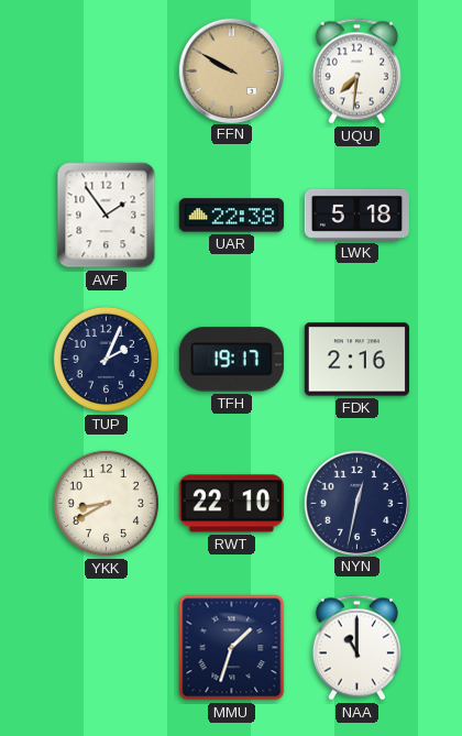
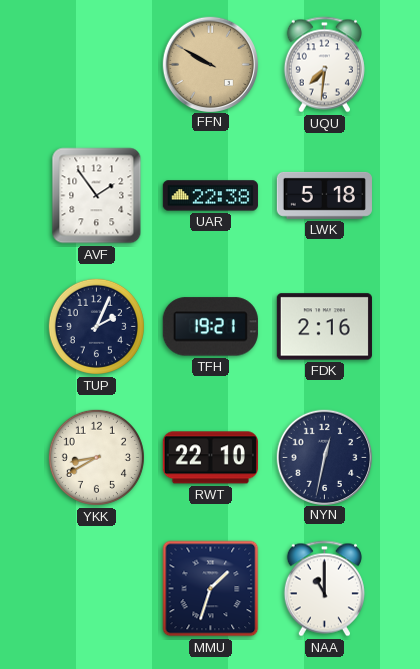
TFH: 19:17 -> 19:21
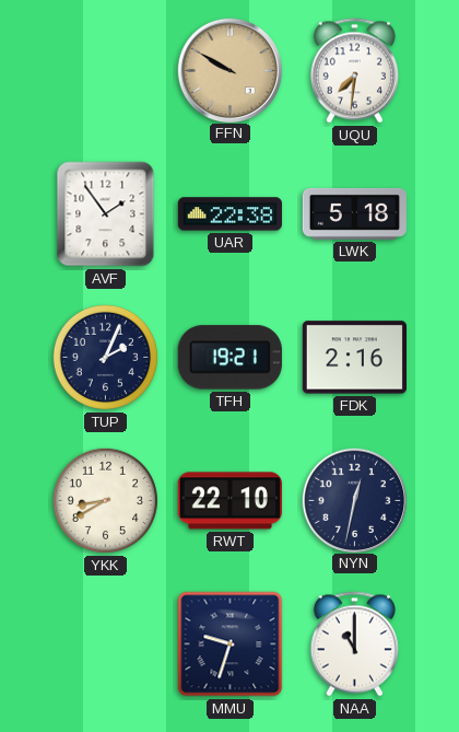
MMU: 1:33 -> 9:33
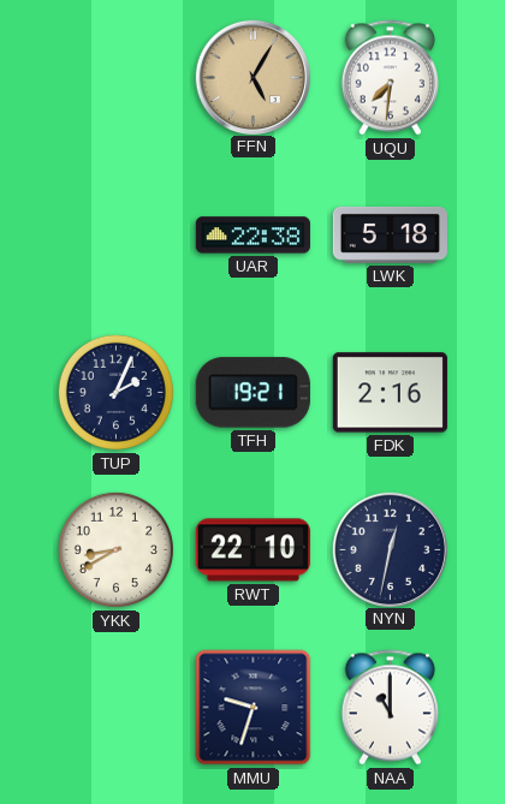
FFN: 9:50 -> 5:05
AVF: 1:54 -> none
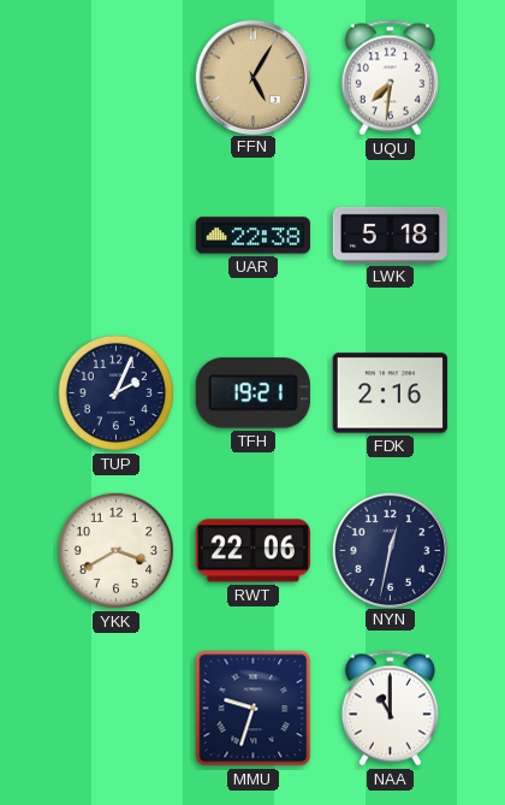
YKK: 8:40 -> 3:40
RWT: 22:10 -> 22:06
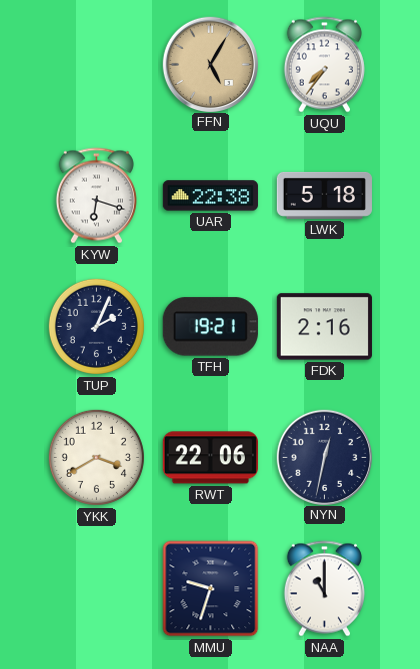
UQU: 7:31 -> 7:36
KYW: none -> 6:18
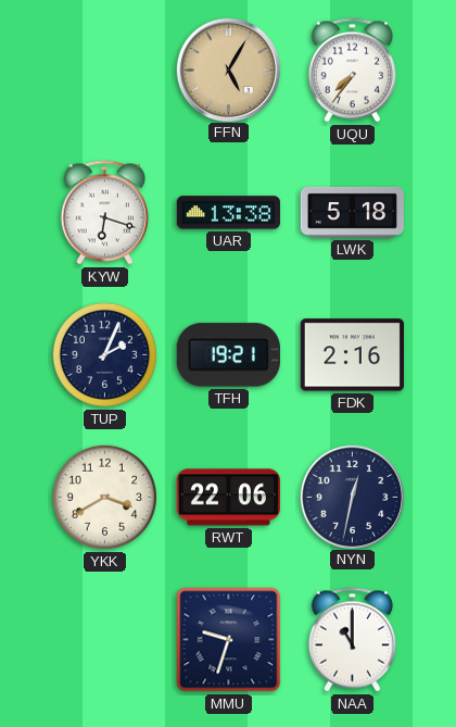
UAR: 22:38 -> 13:38
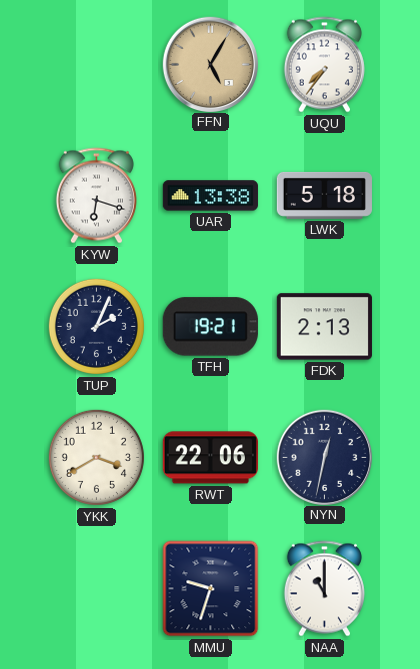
FDK: 2:16 -> 2:13
